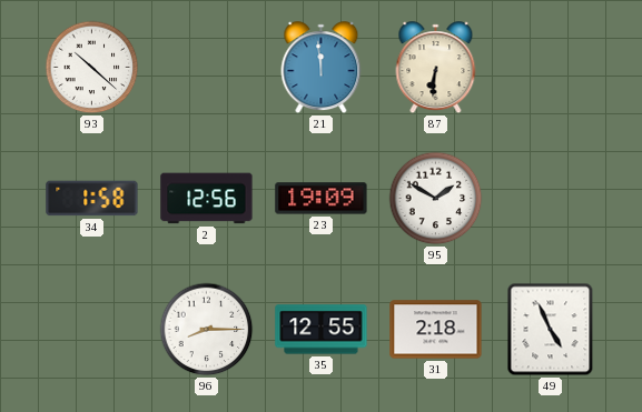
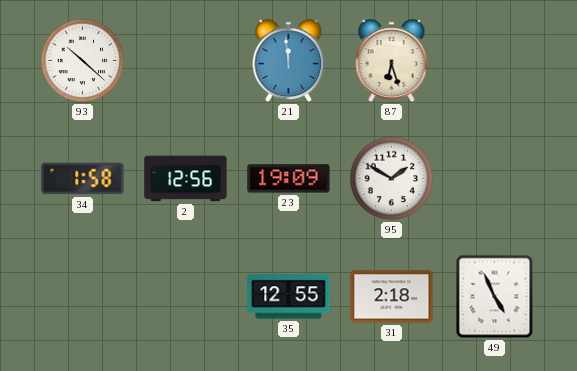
87: 6:31 -> 6:27
96: 8:15 -> none
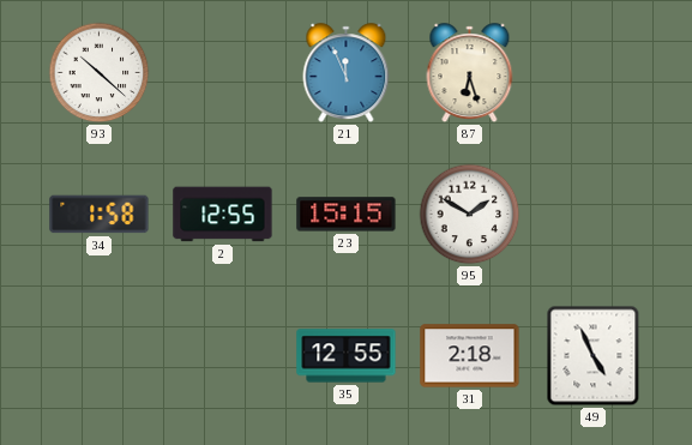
21: 11:59 -> 11:56
2: 12:56 -> 12:55
23: 19:09 -> 15:15
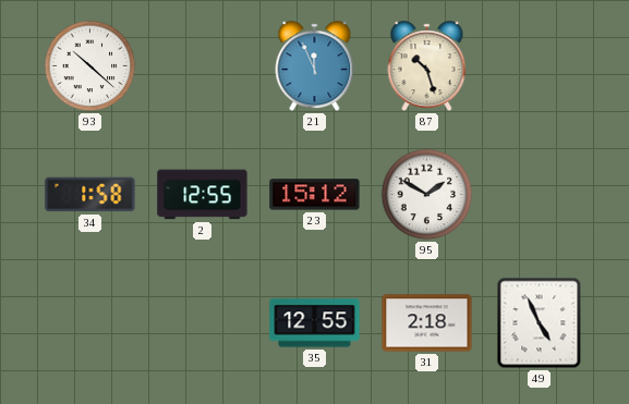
87: 6:27 -> 10:27
23: 15:15 -> 15:12
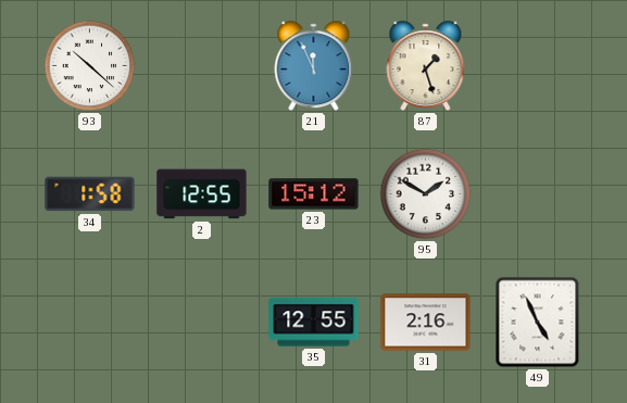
87: 10:27 -> 1:27
31: 2:18 -> 2:16
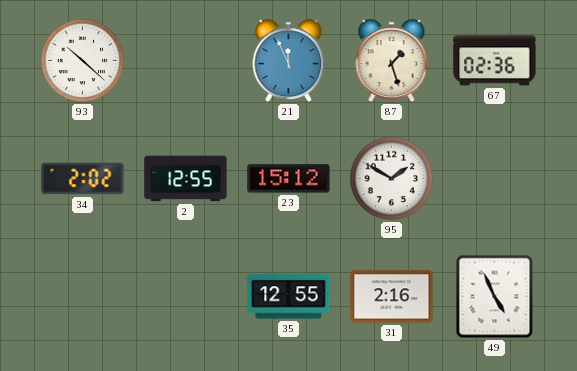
67: none -> 02:36
34: 1:58 -> 2:02
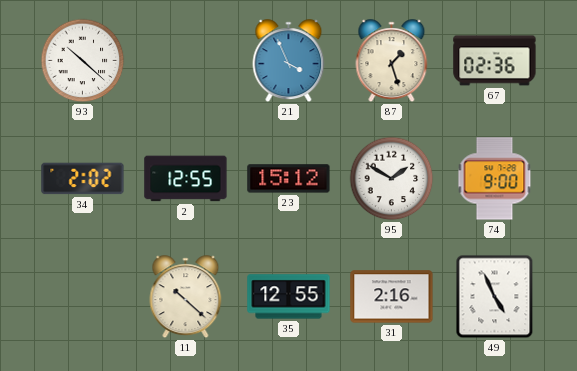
21: 11:56 -> 3:56
74: none -> 9:00
11: none -> 10:22
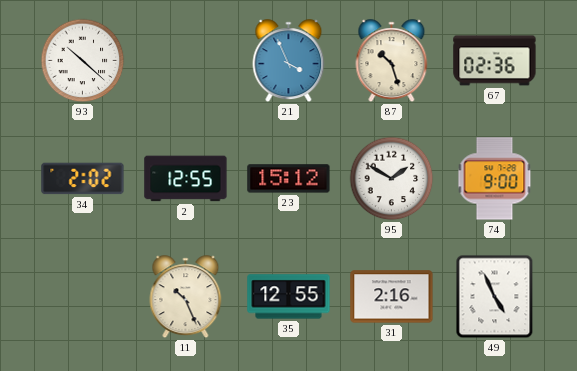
87: 1:27 -> 10:27
11: 10:22 -> 10:26
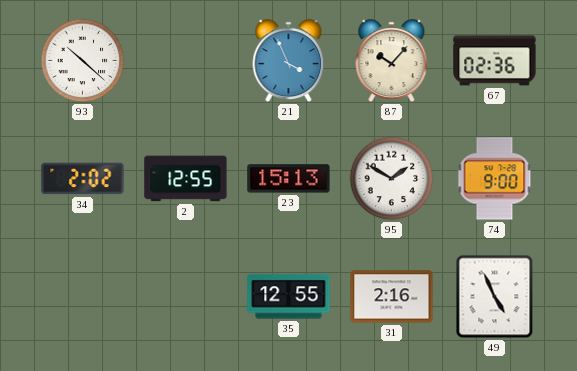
87: 10:27 -> 10:07
23: 15:12 -> 15:13
11: 10:26 -> none
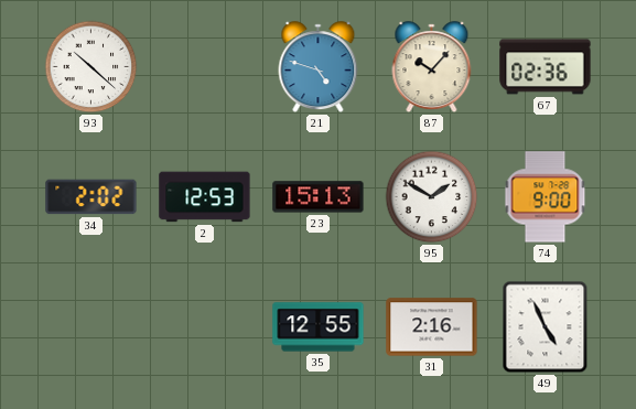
21: 3:56 -> 4:48
2: 12:55 -> 12:53
